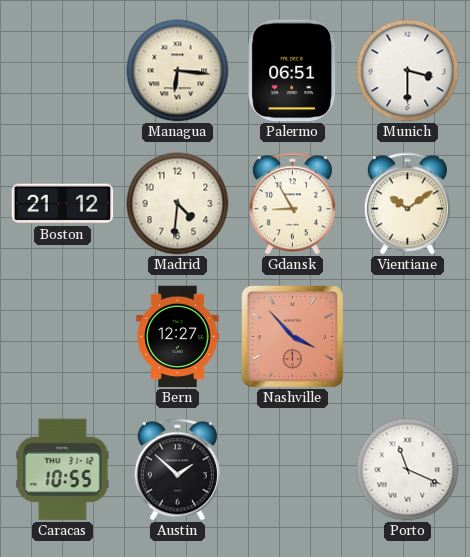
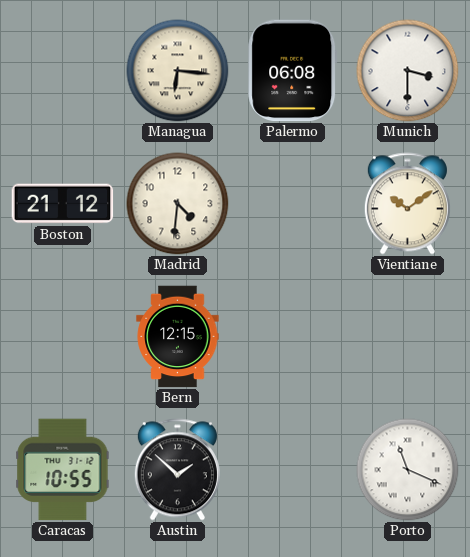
Palermo: 06:51 -> 06:08
Gdansk: 8:55 -> none
Bern: 12:27 -> 12:15
Nashville: 3:53 -> none
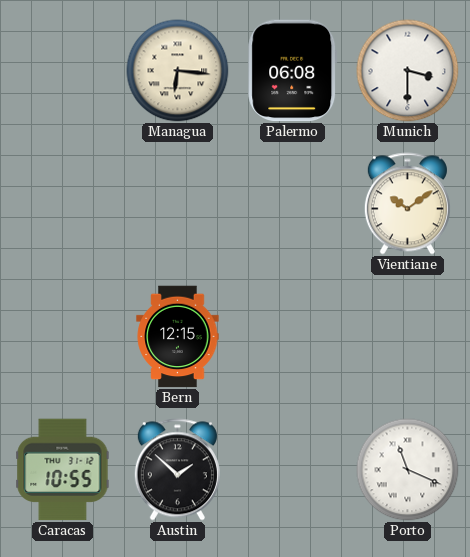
Boston: 21:12 -> none
Madrid: 4:31 -> none
